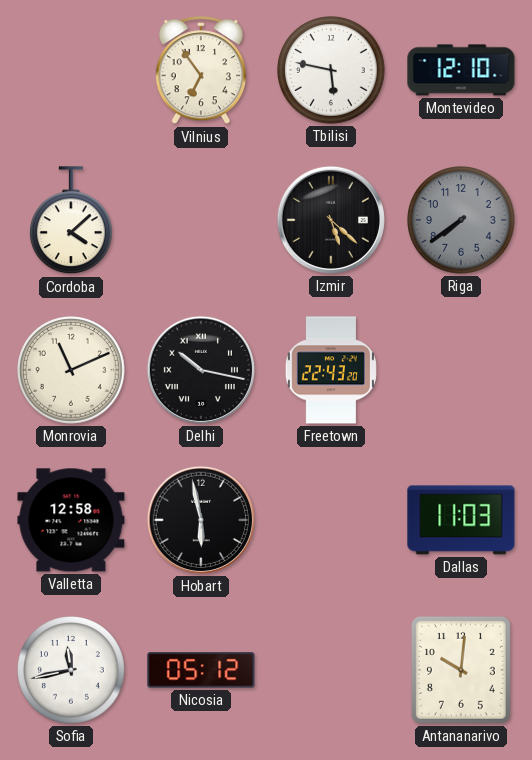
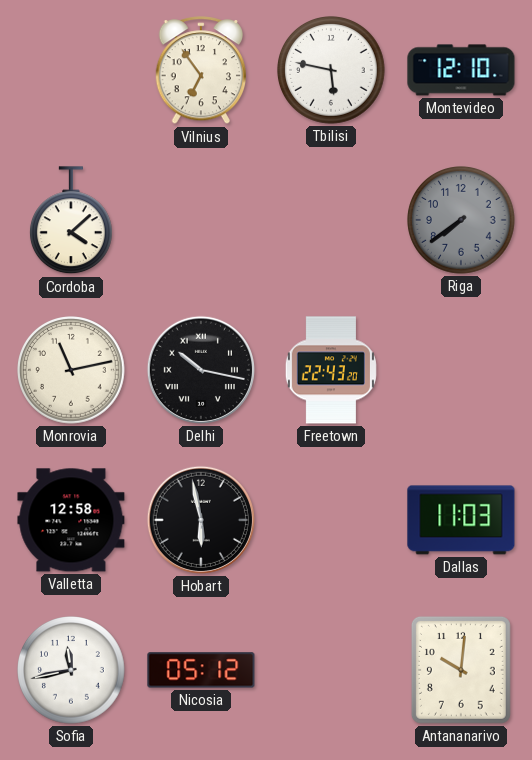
Izmir: 5:22 -> none
Monrovia: 11:11 -> 11:13
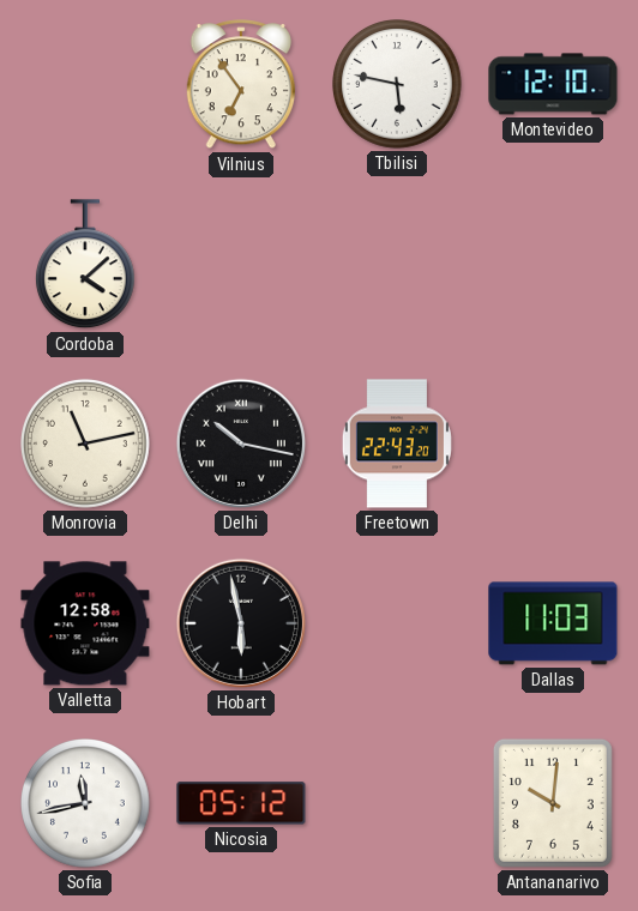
Riga: 7:39 -> none
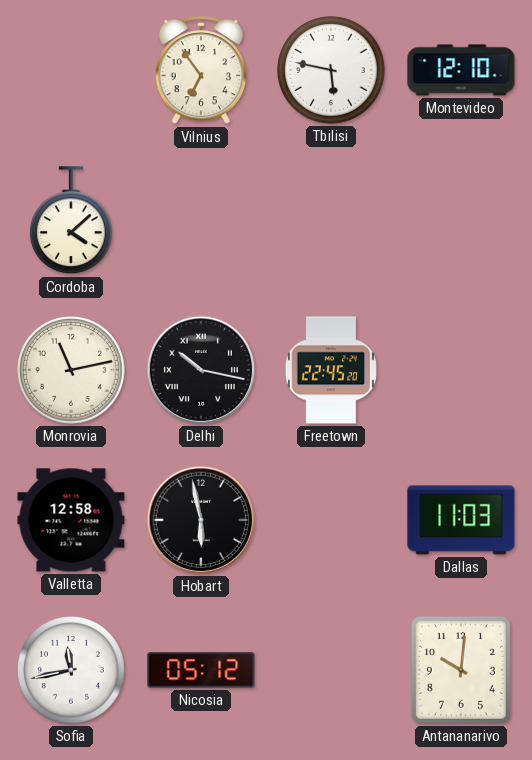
Freetown: 22:43 -> 22:45
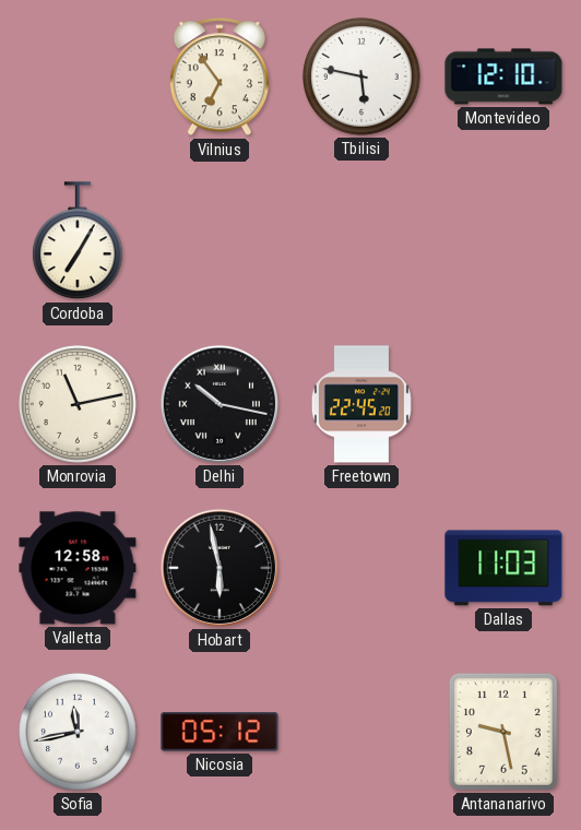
Cordoba: 4:08 -> 7:05
Antananarivo: 10:01 -> 9:28
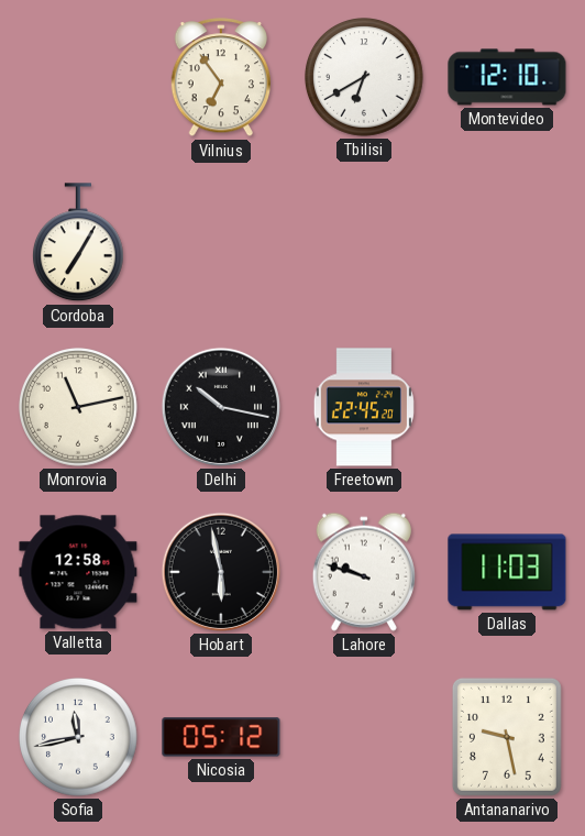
Tbilisi: 5:47 -> 6:40
Lahore: none -> 9:48
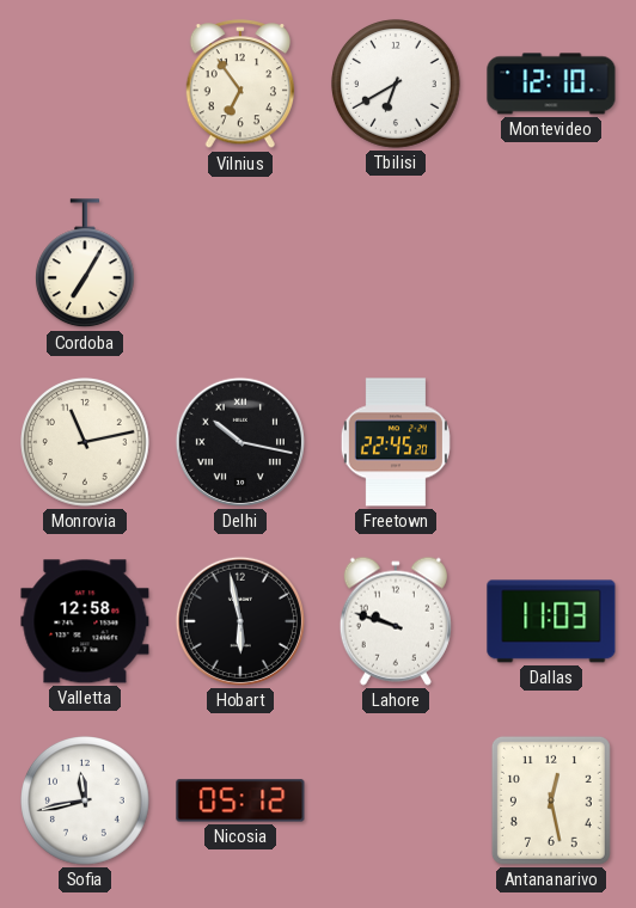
Antananarivo: 9:28 -> 12:28
